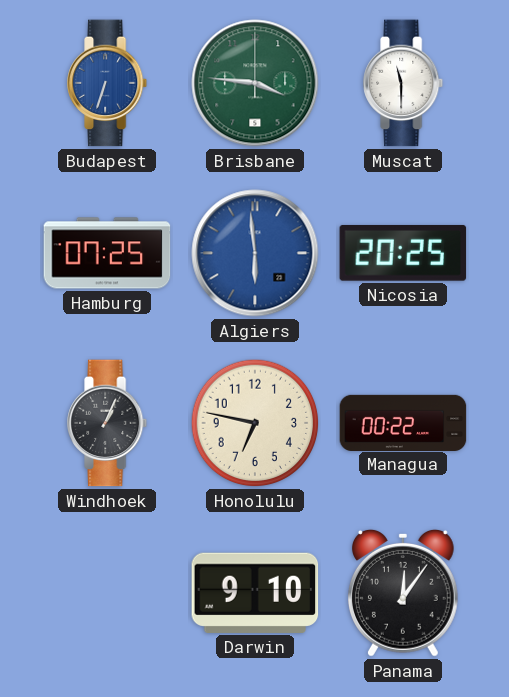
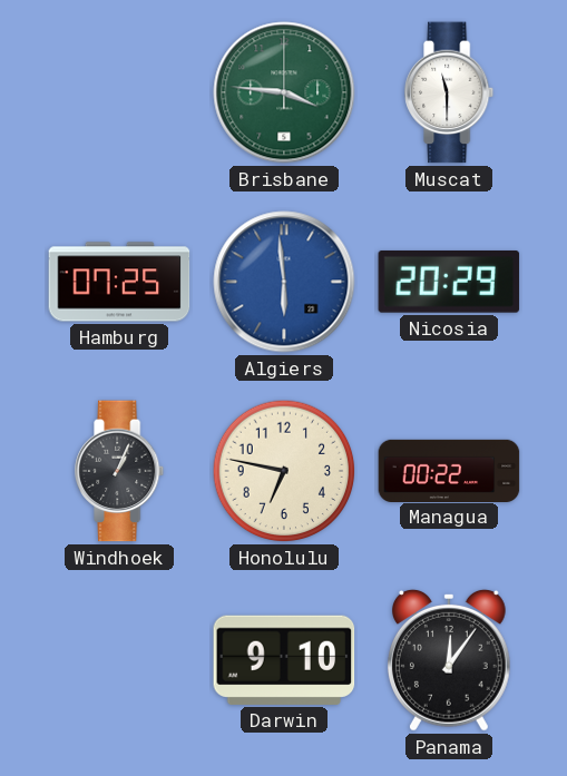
Budapest: 6:33 -> none
Nicosia: 20:25 -> 20:29
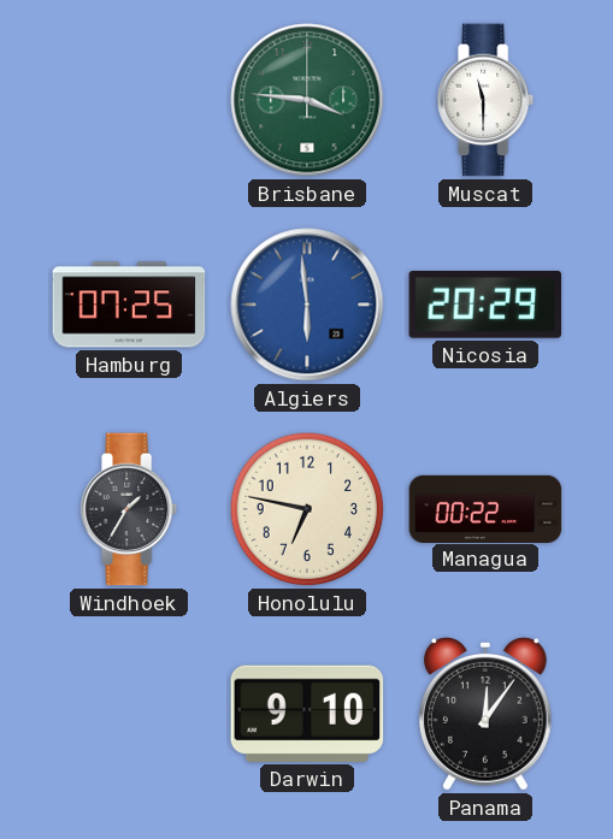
Windhoek: 1:04 -> 1:35
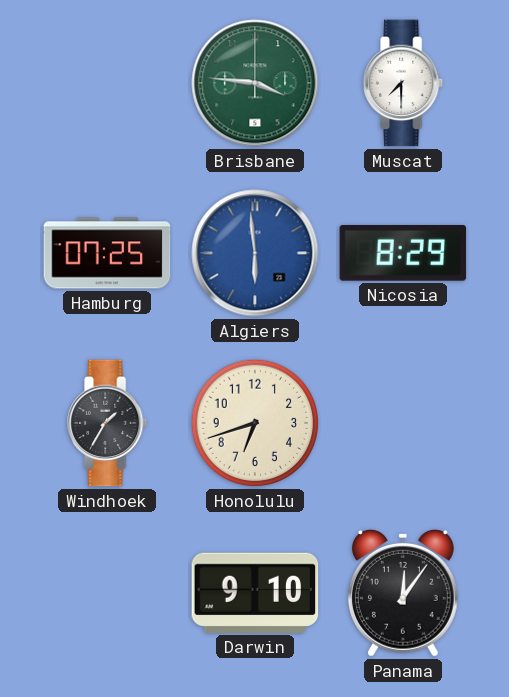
Muscat: 11:30 -> 7:30
Nicosia: 20:29 -> 8:29
Honolulu: 6:47 -> 6:42
Managua: 00:22 -> none
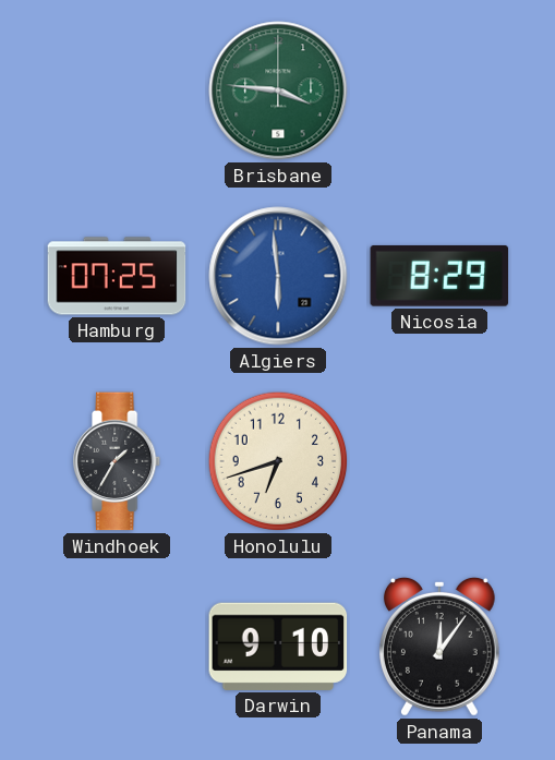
Muscat: 7:30 -> none
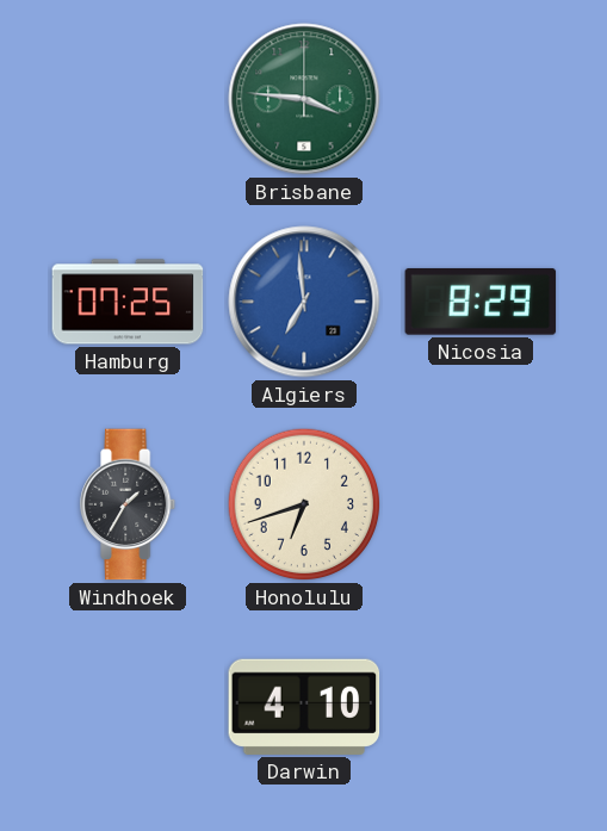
Algiers: 5:59 -> 6:59
Darwin: 9:10 -> 4:10
Panama: 12:06 -> none
